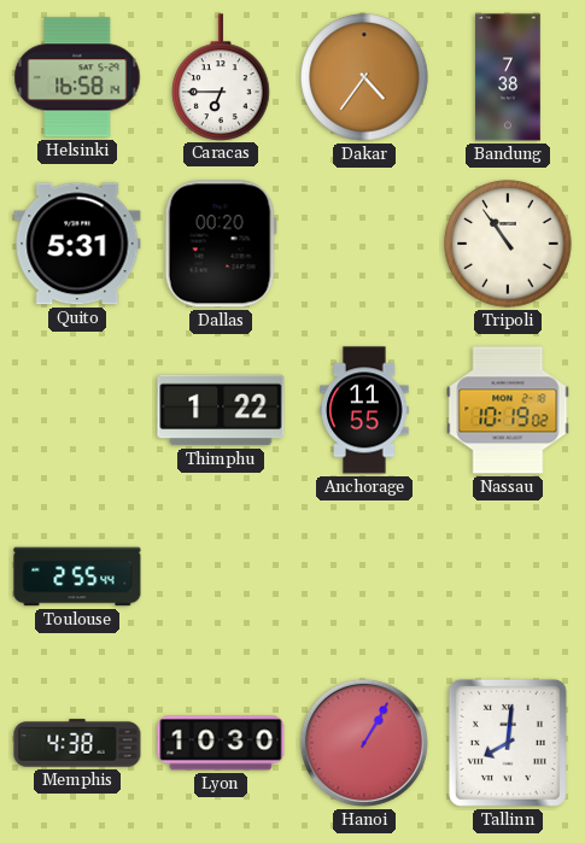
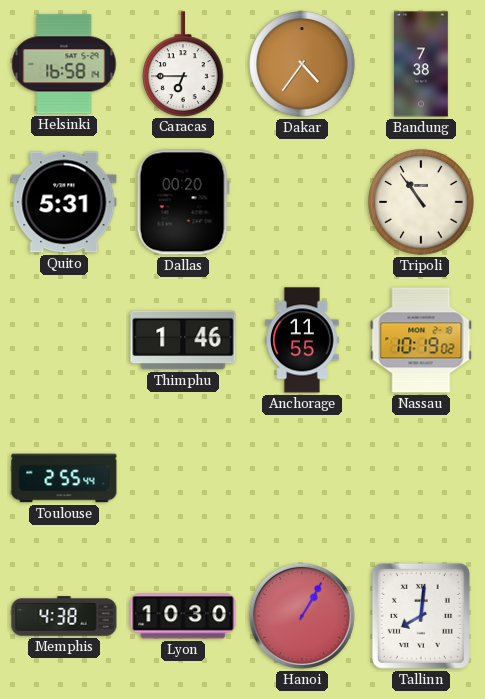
Thimphu: 1:22 -> 1:46
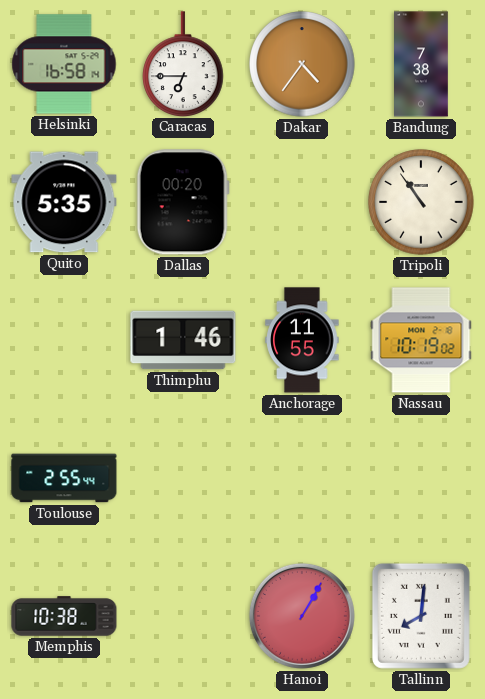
Quito: 5:31 -> 5:35
Memphis: 4:38 -> 10:38
Lyon: 10:30 -> none
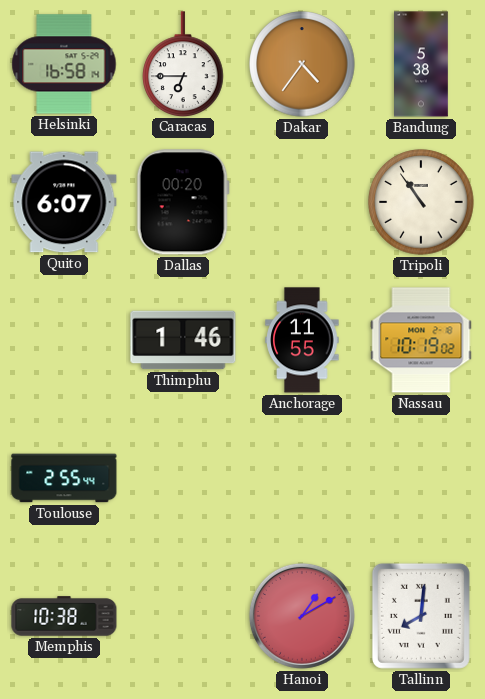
Bandung: 7:38 -> 5:38
Quito: 5:35 -> 6:07
Hanoi: 1:05 -> 1:10
